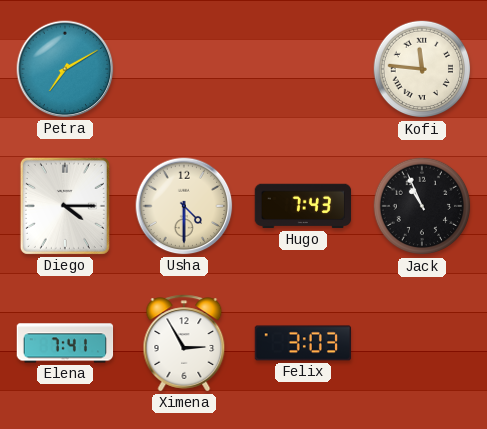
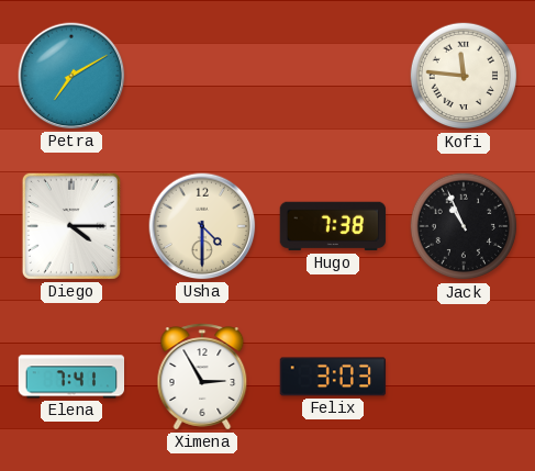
Hugo: 7:43 -> 7:38
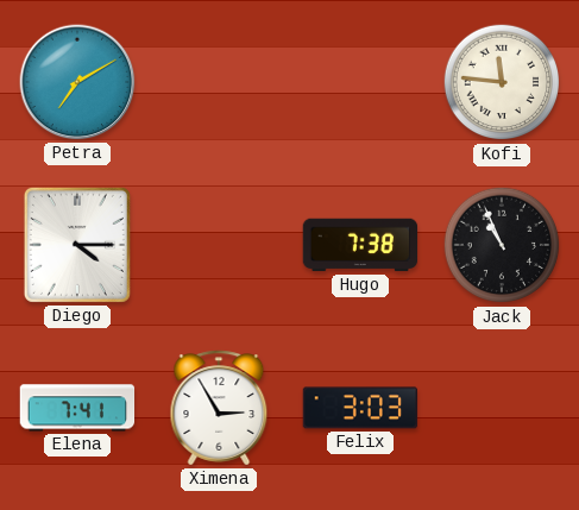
Usha: 4:30 -> none
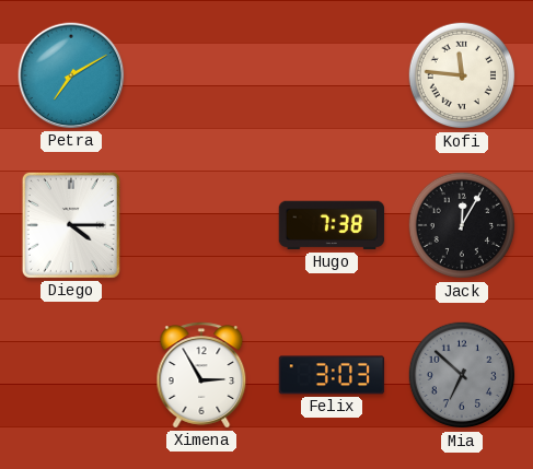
Jack: 10:56 -> 12:05
Elena: 7:41 -> none
Mia: none -> 6:52
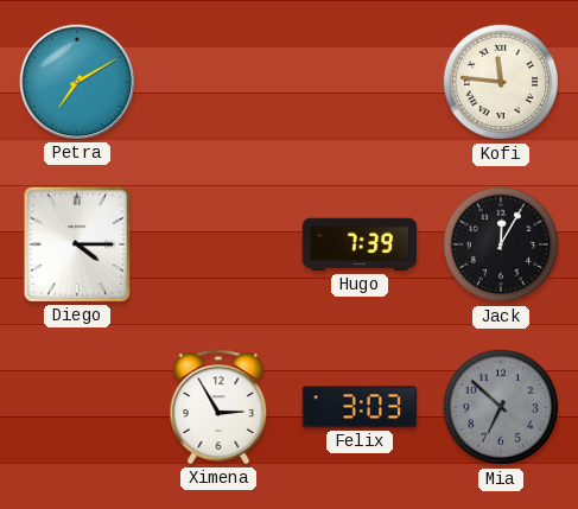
Hugo: 7:38 -> 7:39
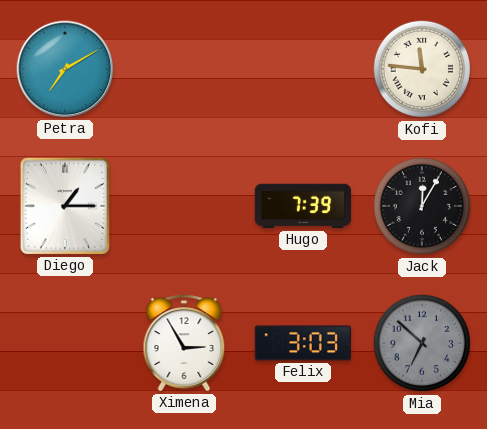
Diego: 4:15 -> 1:15
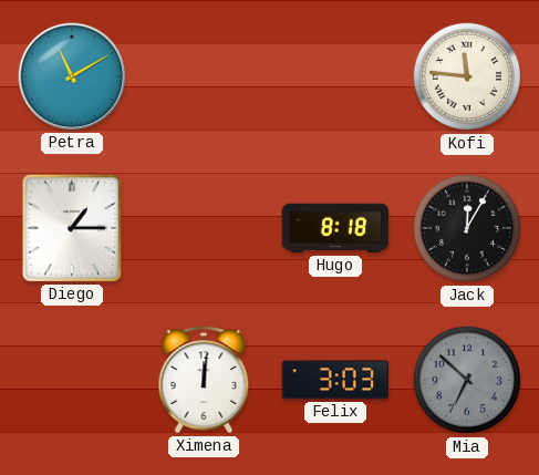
Petra: 7:10 -> 11:10
Hugo: 7:39 -> 8:18
Ximena: 2:55 -> 12:01
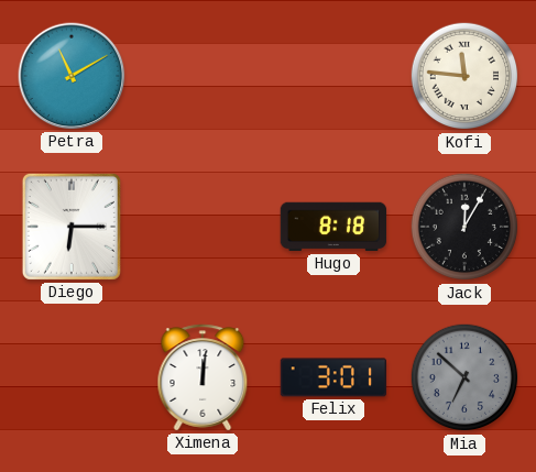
Diego: 1:15 -> 6:15
Felix: 3:03 -> 3:01
